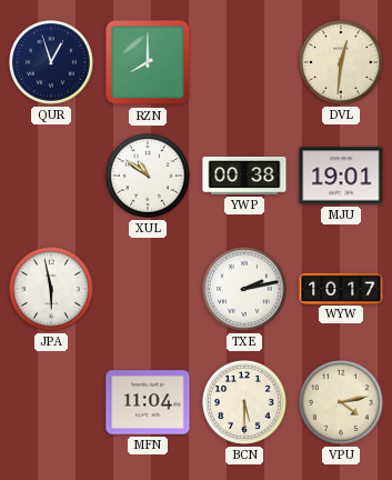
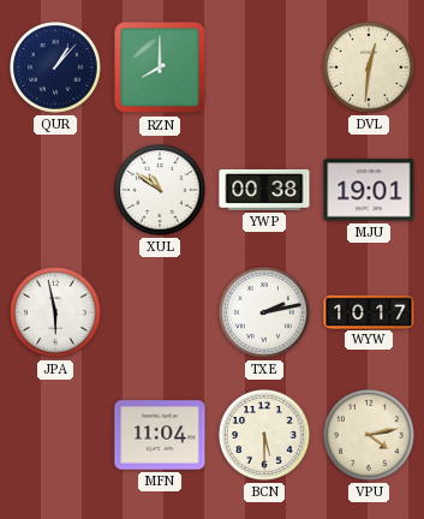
QUR: 12:57 -> 1:07
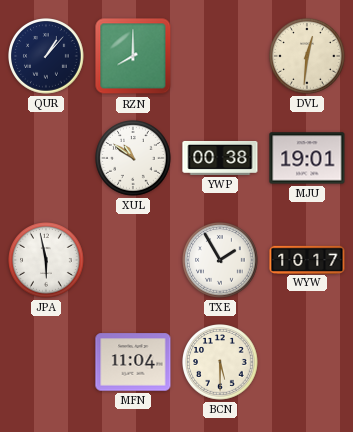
TXE: 2:13 -> 1:55
VPU: 4:13 -> none
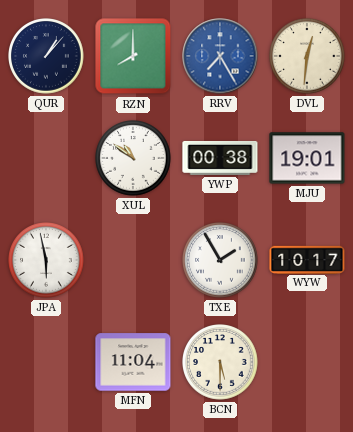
RRV: none -> 7:25
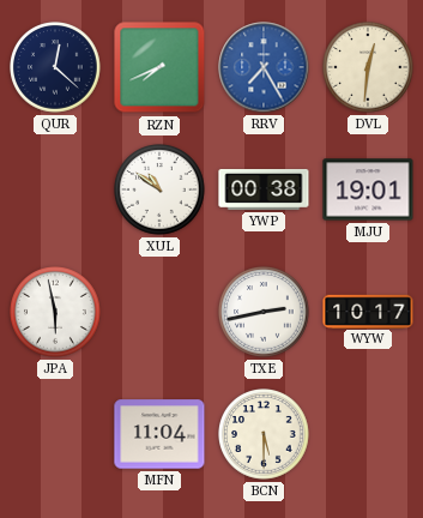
QUR: 1:07 -> 12:22
RZN: 8:00 -> 7:41
TXE: 1:55 -> 2:43
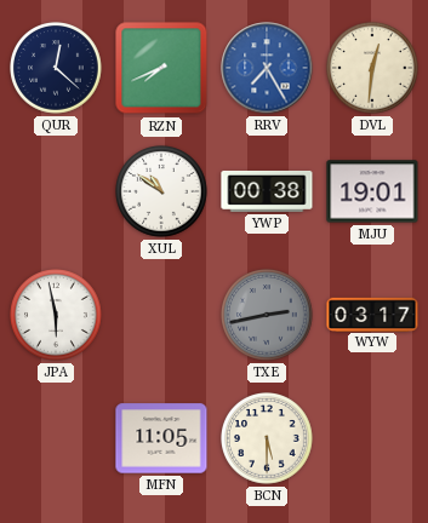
TXE dial: white -> grey
WYW: 10:17 -> 03:17
MFN: 11:04 -> 11:05
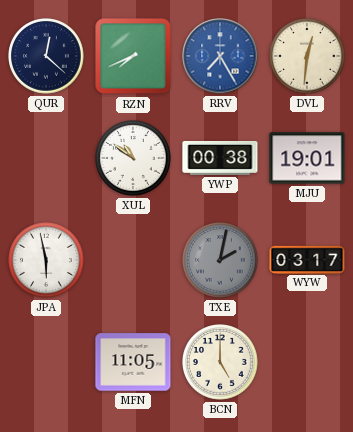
TXE: 2:43 -> 2:02
BCN: 5:30 -> 5:00
